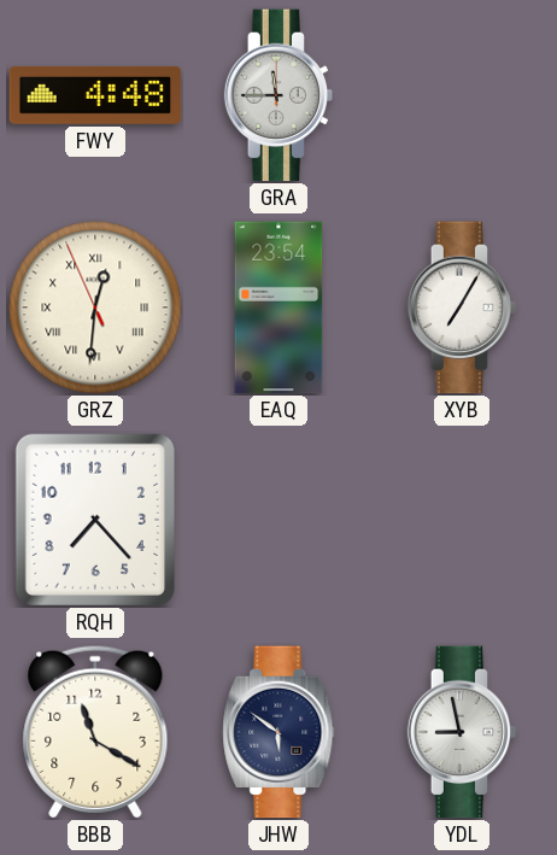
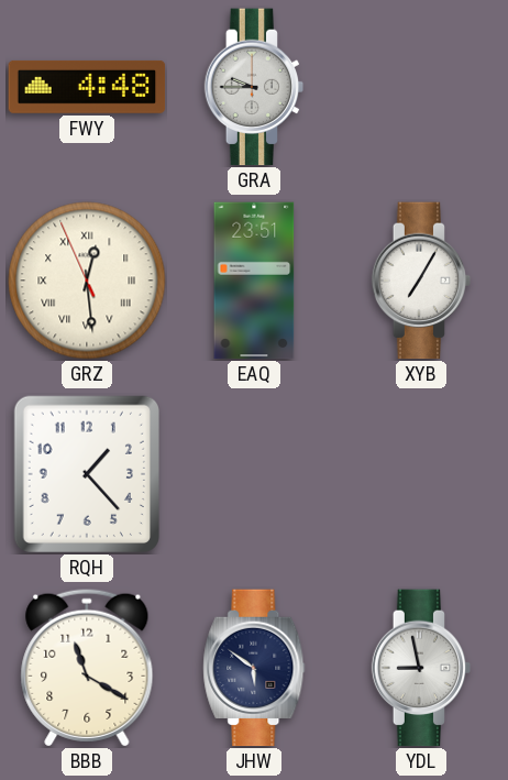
GRA: 11:45 -> 9:45
GRZ: 12:30 -> 12:28
EAQ: 23:54 -> 23:51
RQH: 7:23 -> 1:23
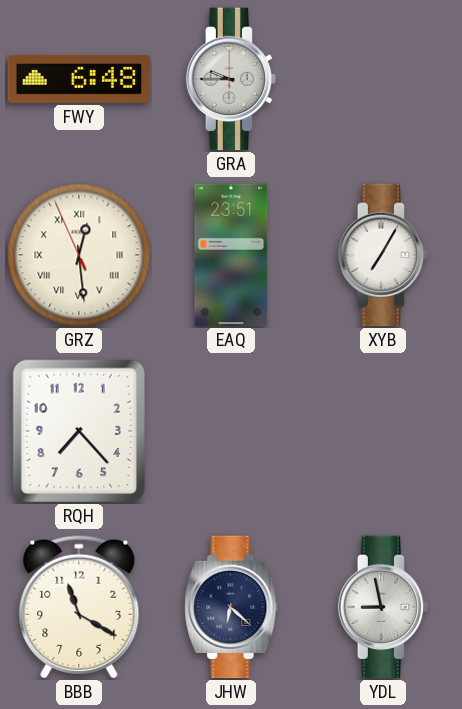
FWY: 4:48 -> 6:48
RQH: 1:23 -> 7:23
JHW: 5:51 -> 6:22
